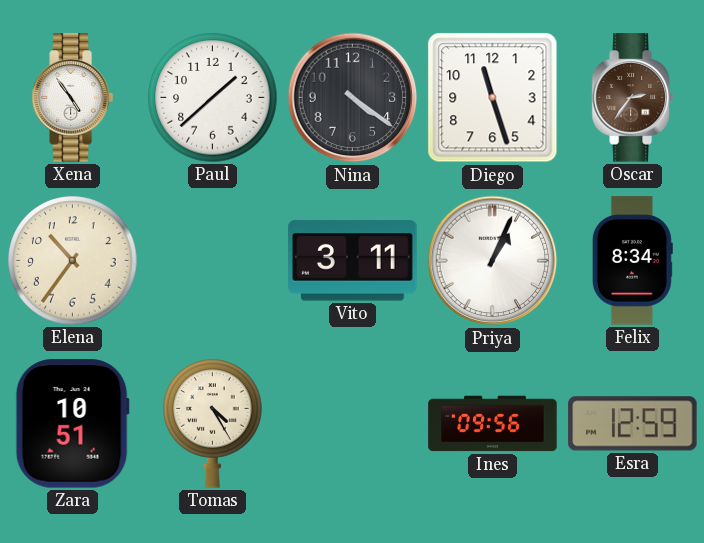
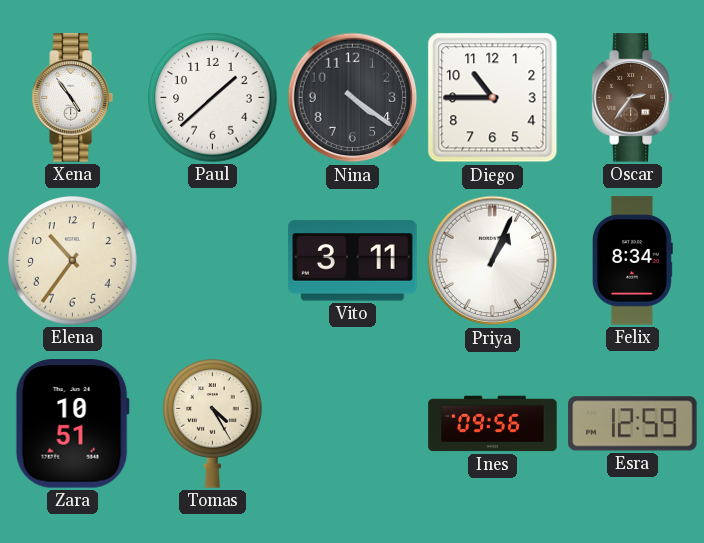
Diego: 11:27 -> 10:45
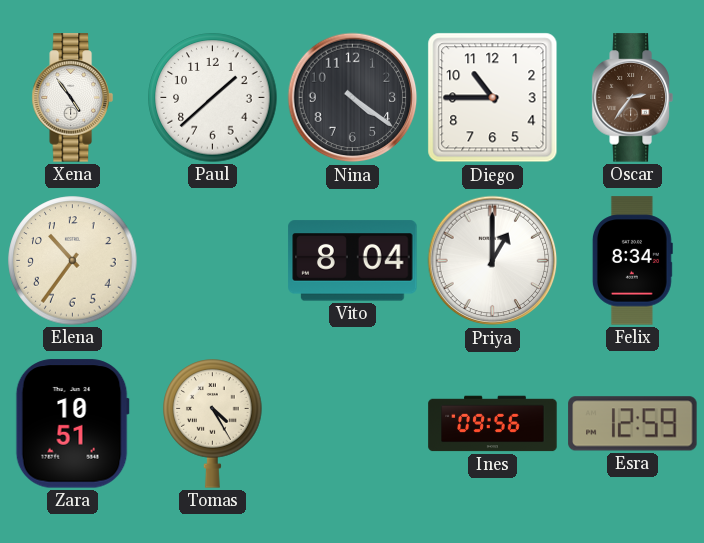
Vito: 3:11 -> 8:04
Priya: 1:04 -> 1:00
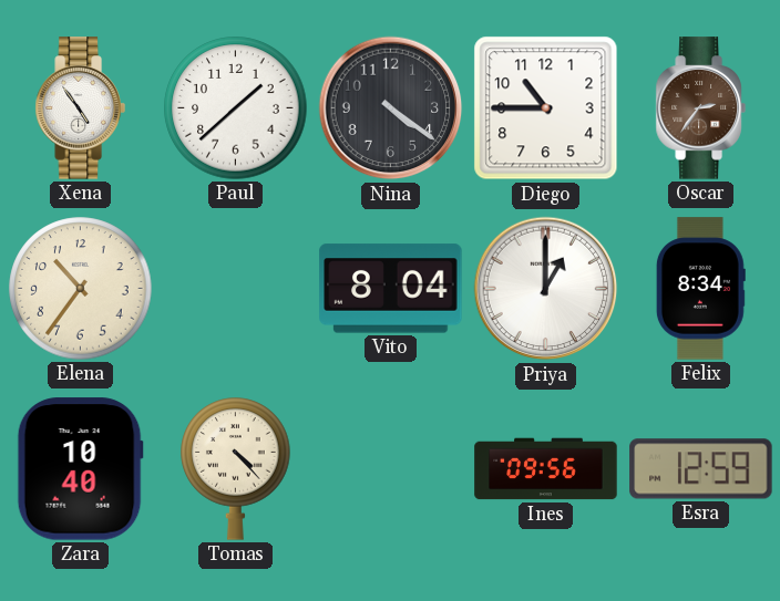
Zara: 10:51 -> 10:40
Tomas: 4:25 -> 4:23
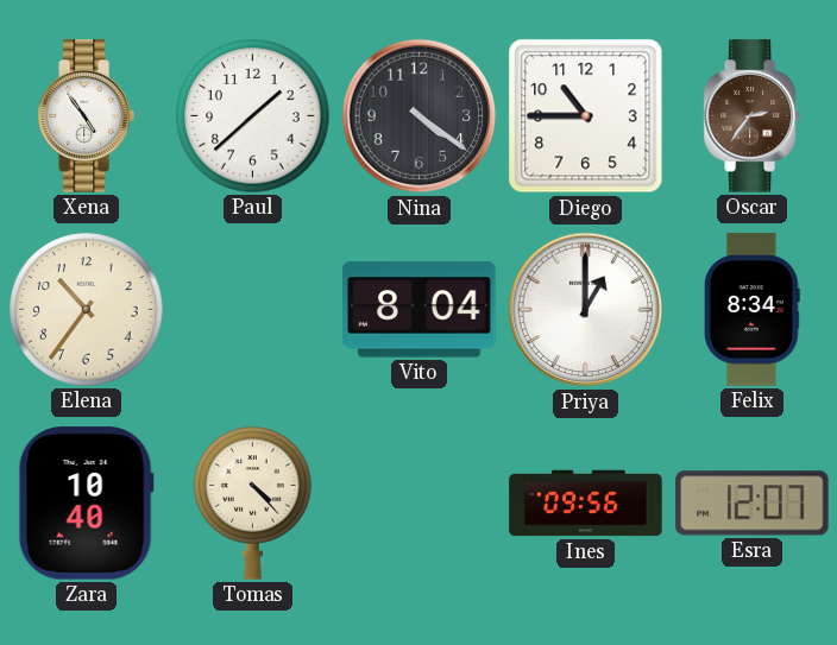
Esra: 12:59 -> 12:07
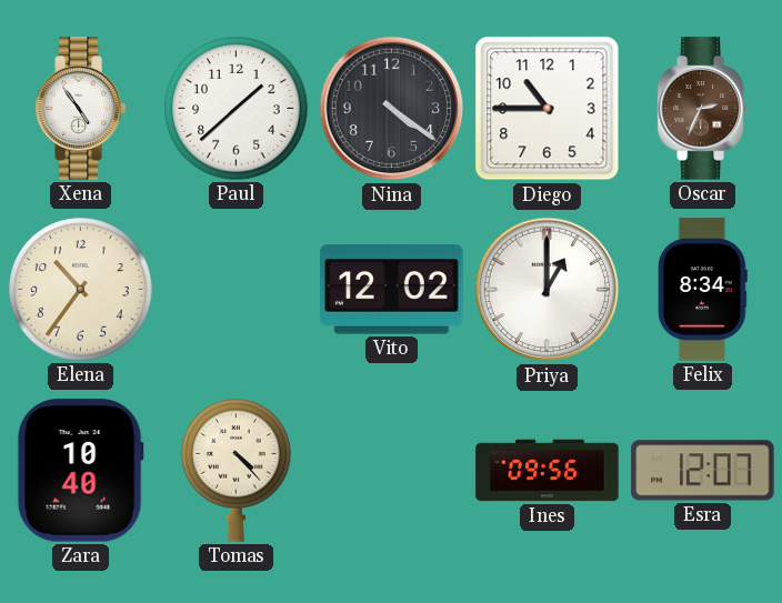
Oscar: 2:36 -> 2:34
Vito: 8:04 -> 12:02
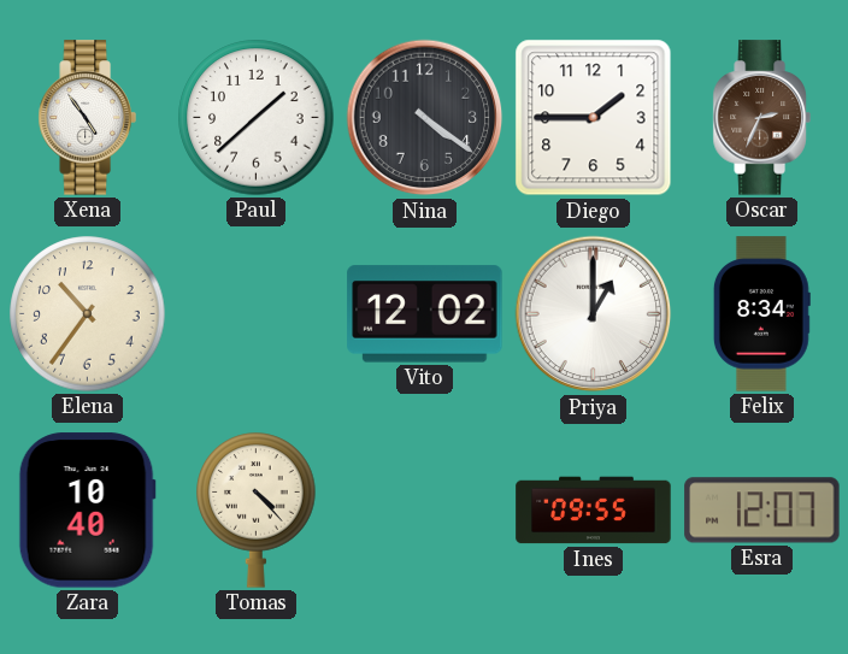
Diego: 10:45 -> 1:45
Ines: 09:56 -> 09:55
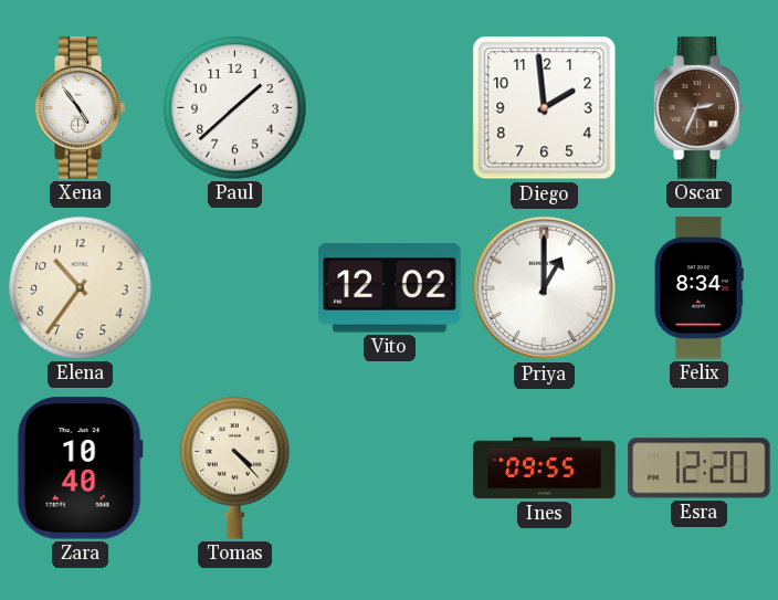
Nina: 4:21 -> none
Diego: 1:45 -> 1:59
Esra: 12:07 -> 12:20
